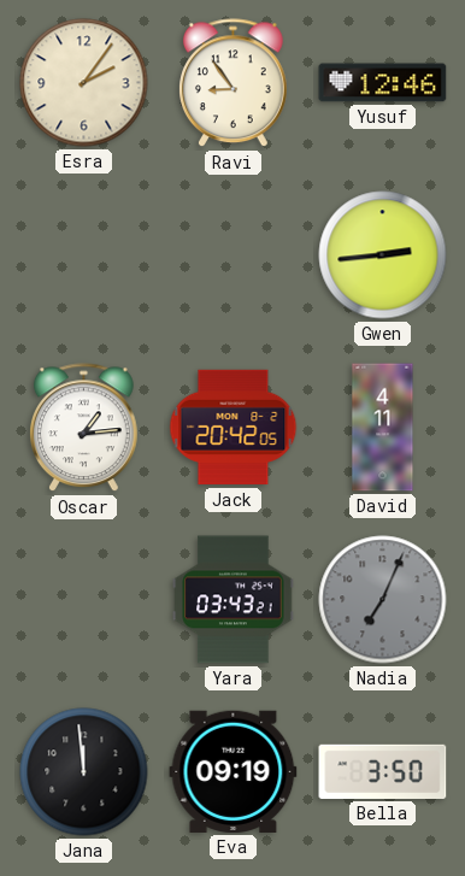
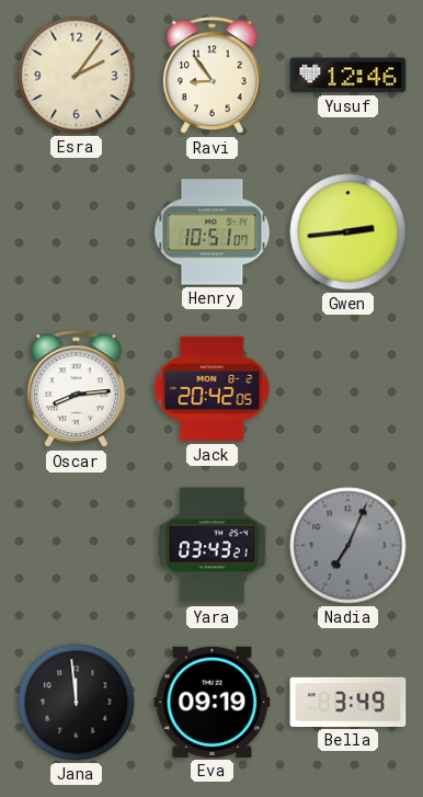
Henry: none -> 10:51
Oscar: 1:14 -> 8:14
David: 4:11 -> none
Bella: 3:50 -> 3:49
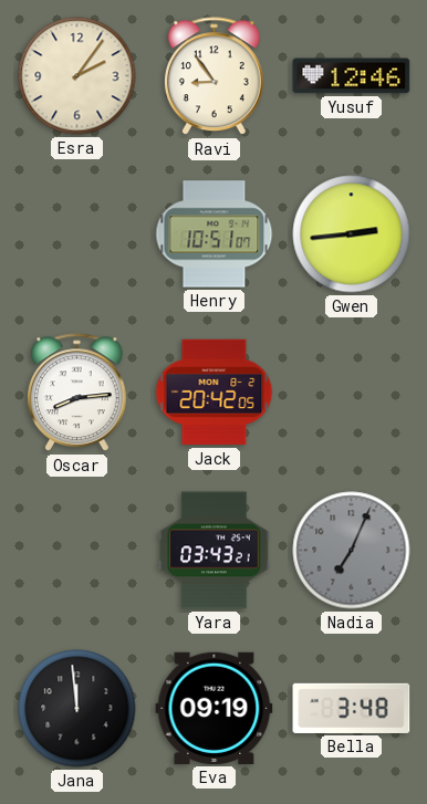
Bella: 3:49 -> 3:48
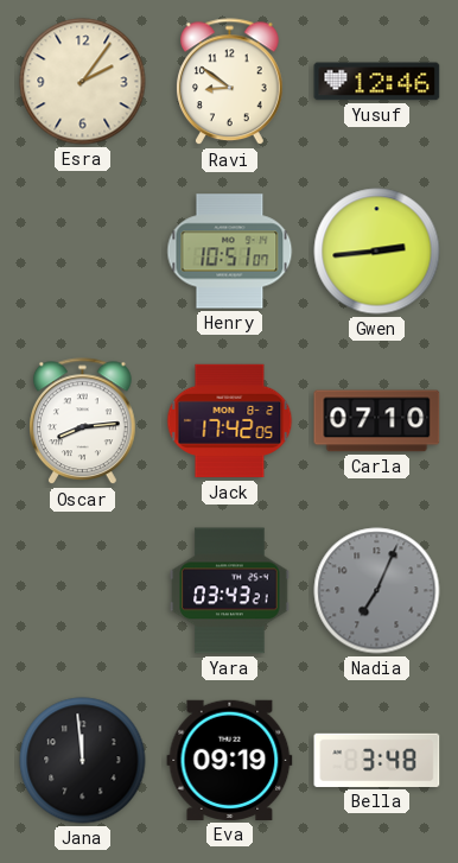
Ravi: 8:54 -> 8:51
Jack: 20:42 -> 17:42
Carla: none -> 07:10
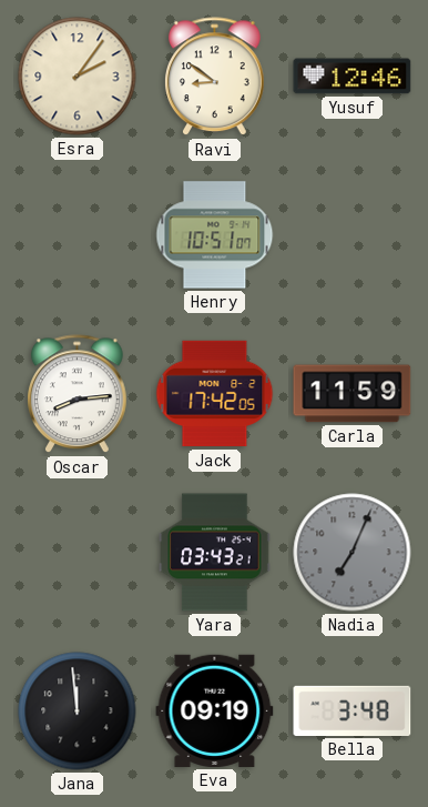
Gwen: 2:44 -> none
Carla: 07:10 -> 11:59
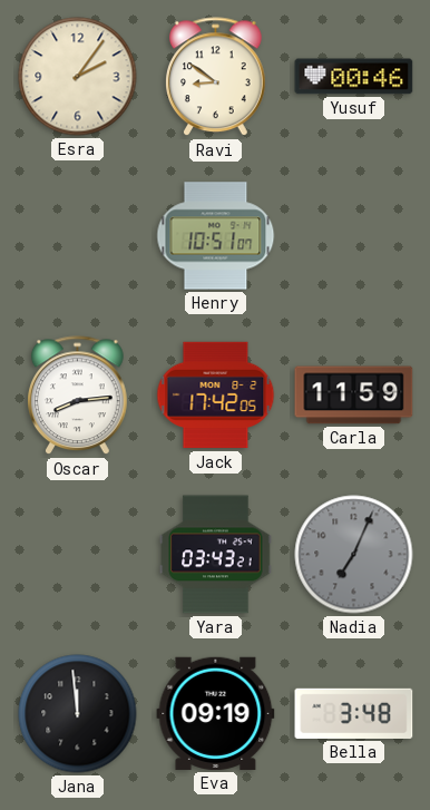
Yusuf: 12:46 -> 00:46
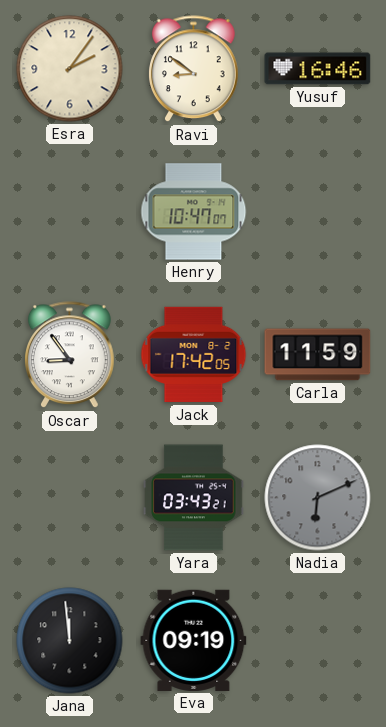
Yusuf: 00:46 -> 16:46
Henry: 10:51 -> 10:47
Oscar: 8:14 -> 8:54
Nadia: 7:04 -> 6:11
Bella: 3:48 -> none
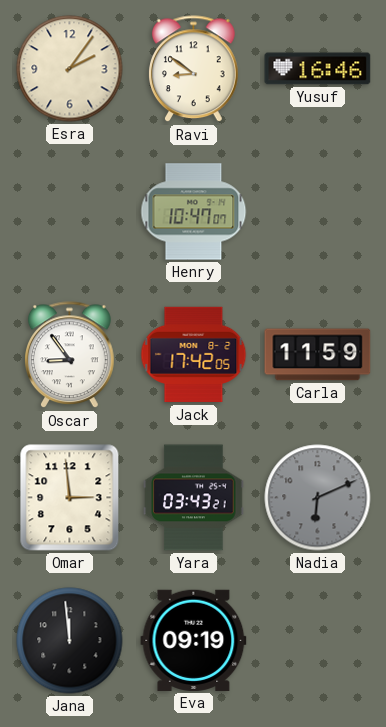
Omar: none -> 2:59
